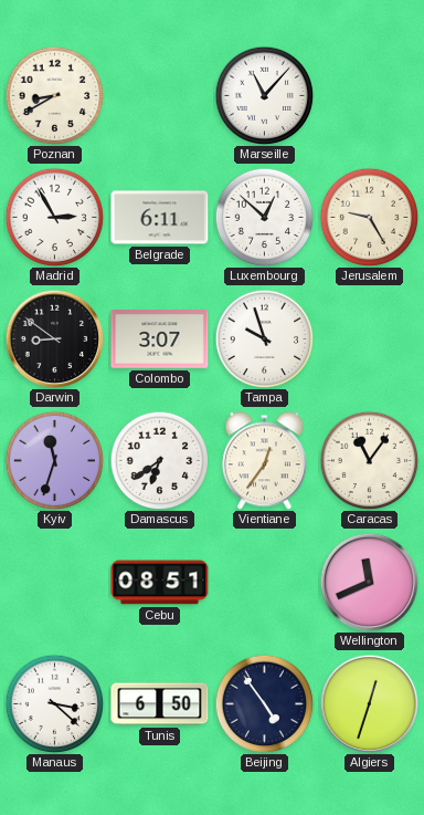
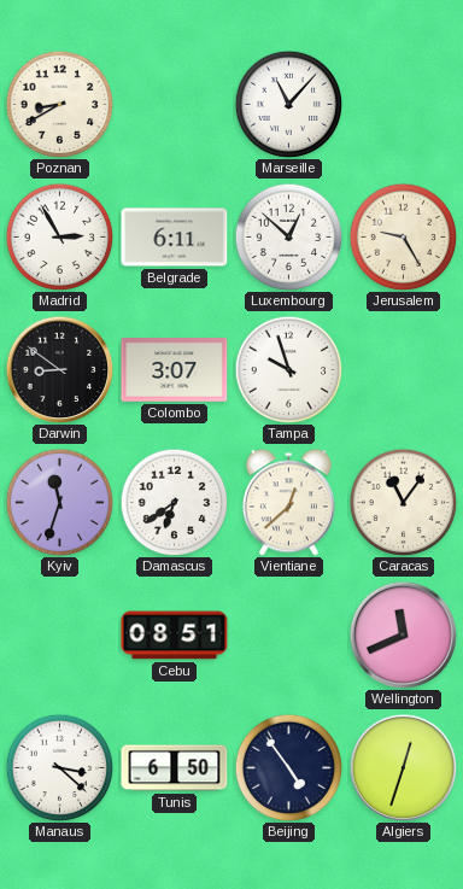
Vientiane: 12:36 -> 12:38
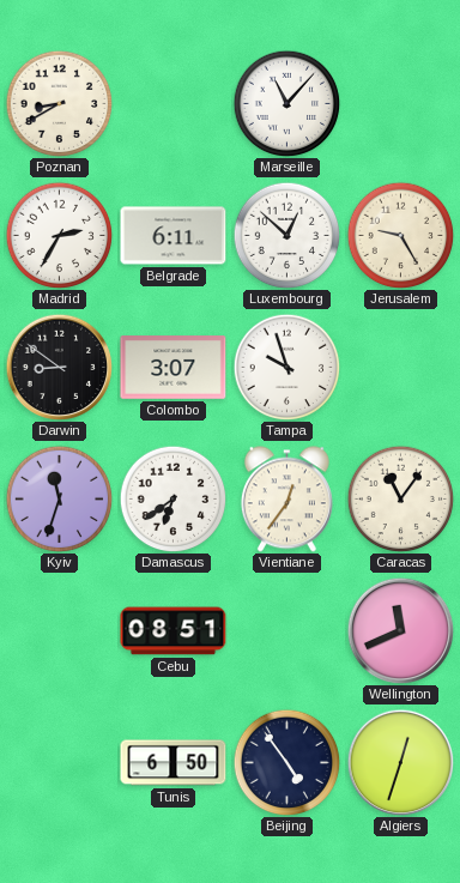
Madrid: 2:55 -> 2:35
Vientiane: 12:38 -> 12:36
Manaus: 3:22 -> none
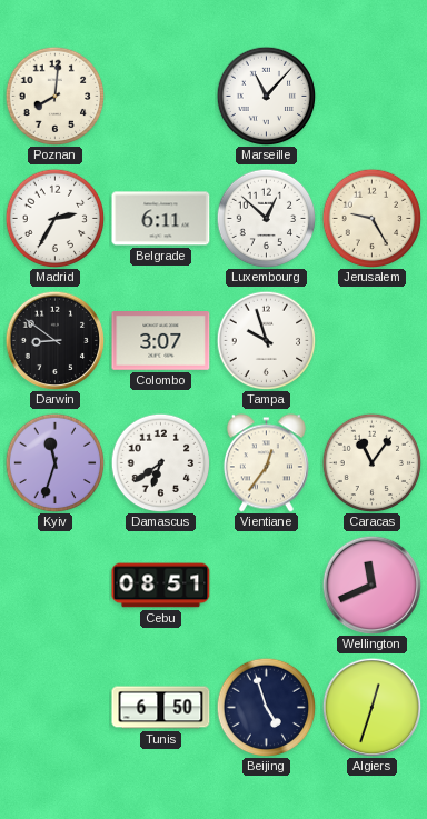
Poznan: 8:40 -> 8:01
Beijing: 4:54 -> 4:57
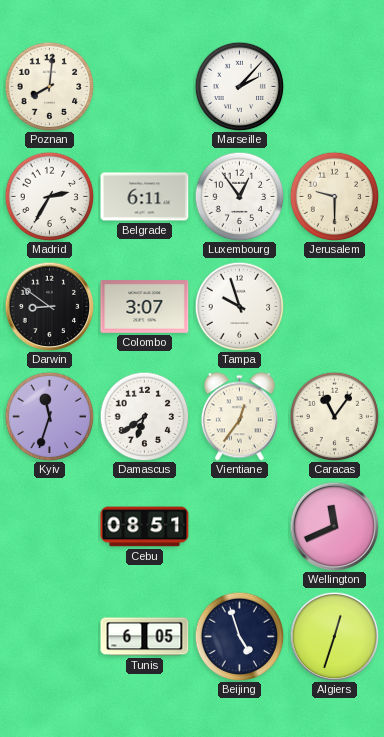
Marseille: 11:07 -> 2:07
Luxembourg: 12:52 -> 12:54
Jerusalem: 9:25 -> 9:30
Tunis: 6:50 -> 6:05
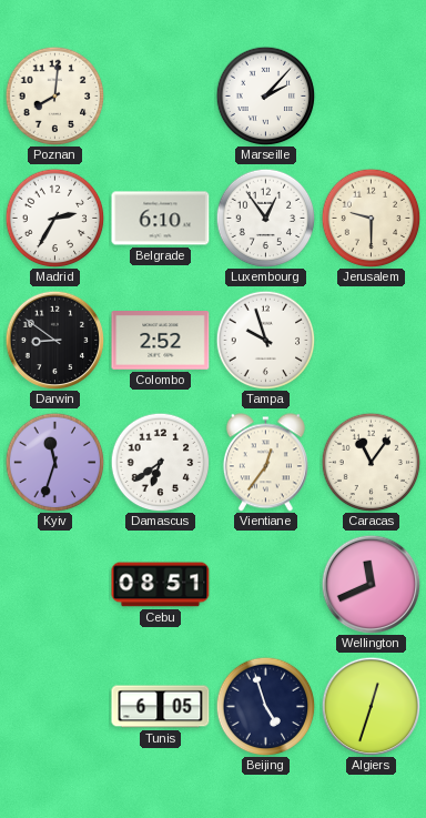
Belgrade: 6:11 -> 6:10
Colombo: 3:07 -> 2:52
